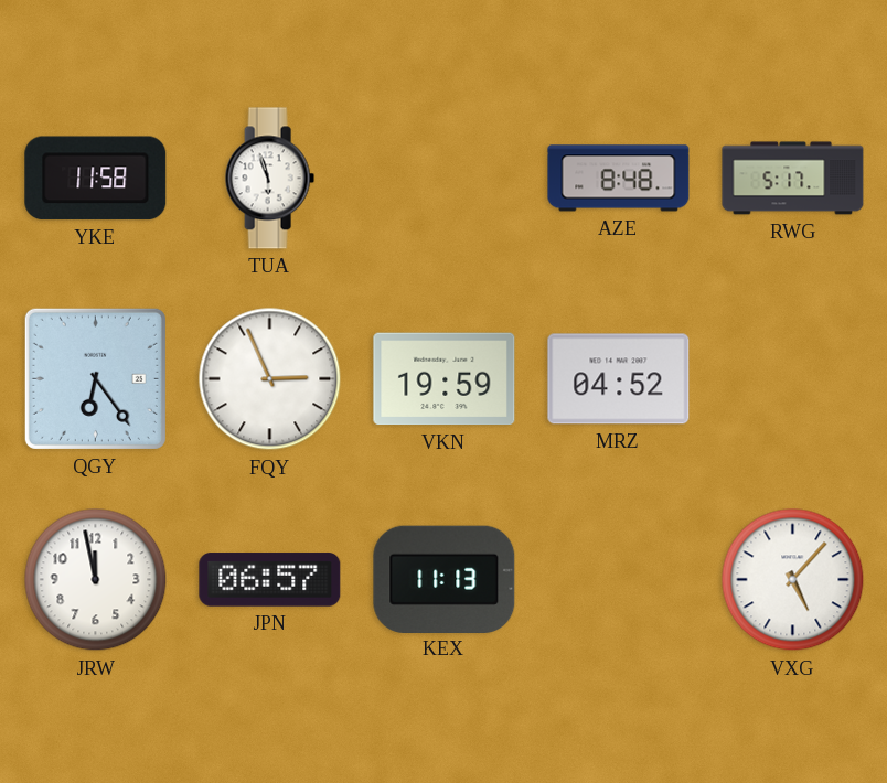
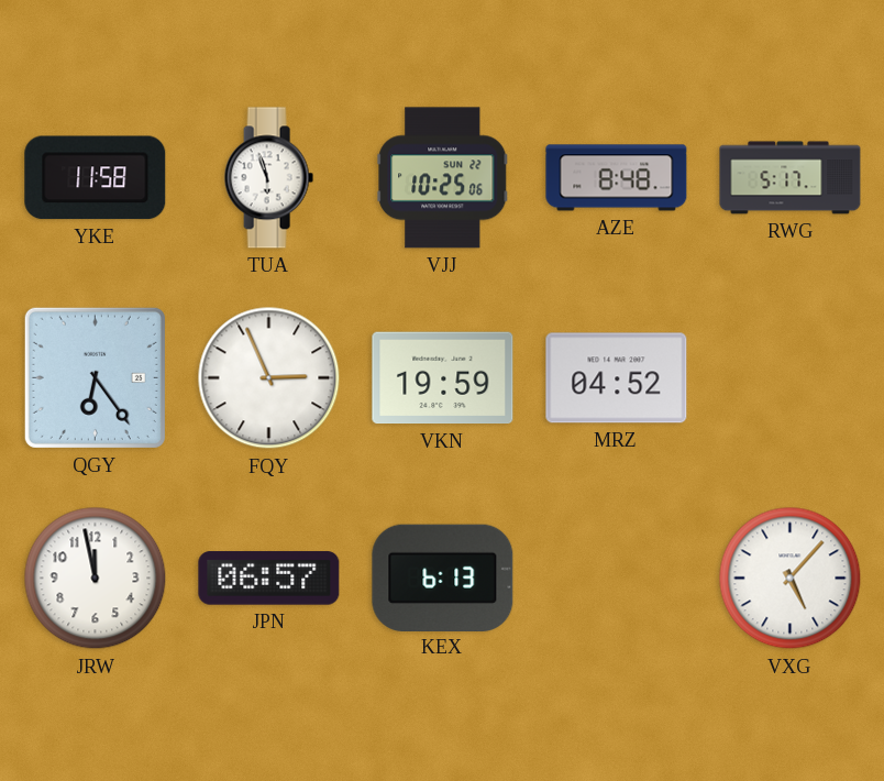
VJJ: none -> 10:25
KEX: 11:13 -> 6:13
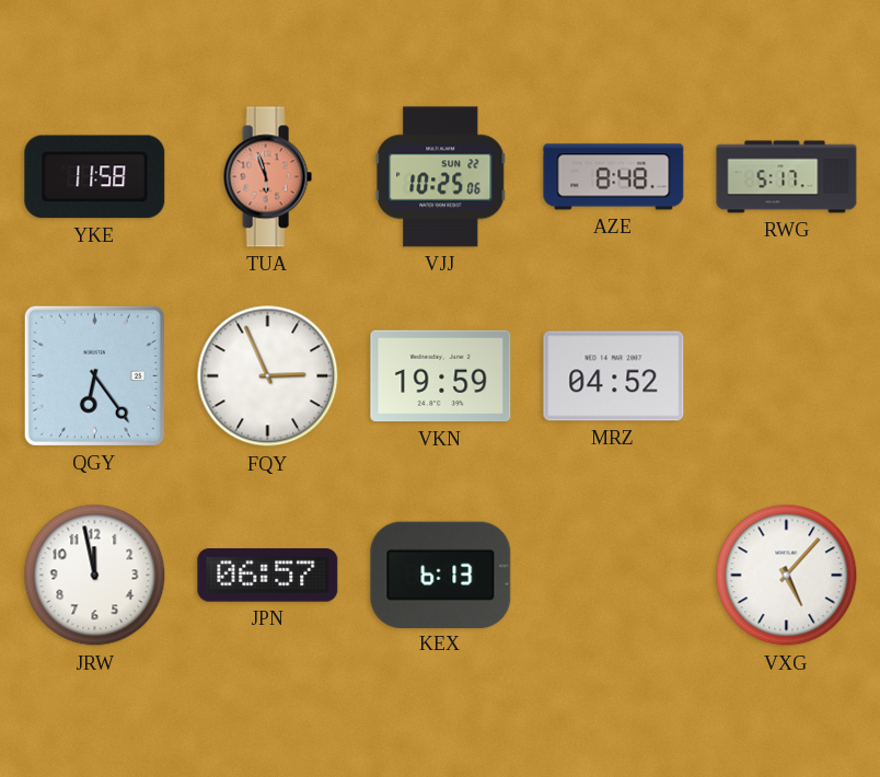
TUA dial: white -> salmon
